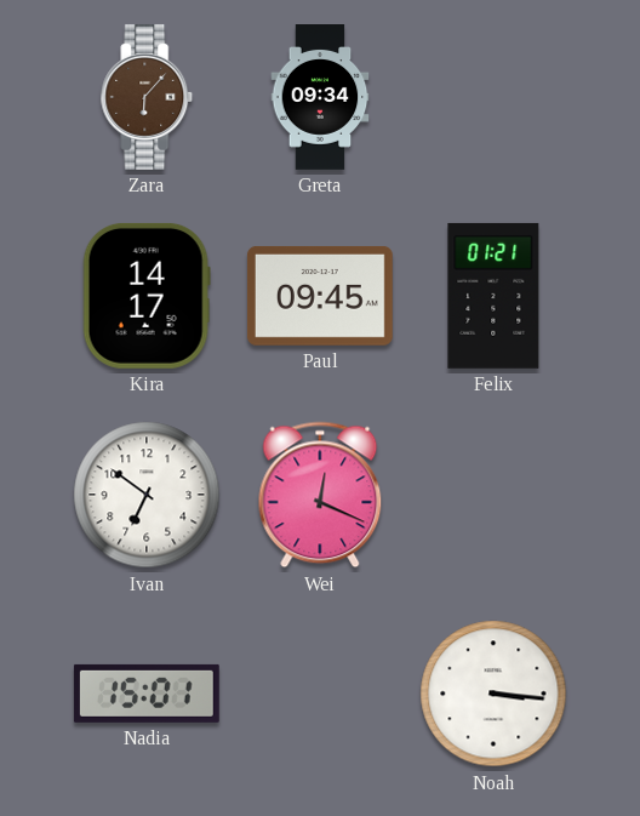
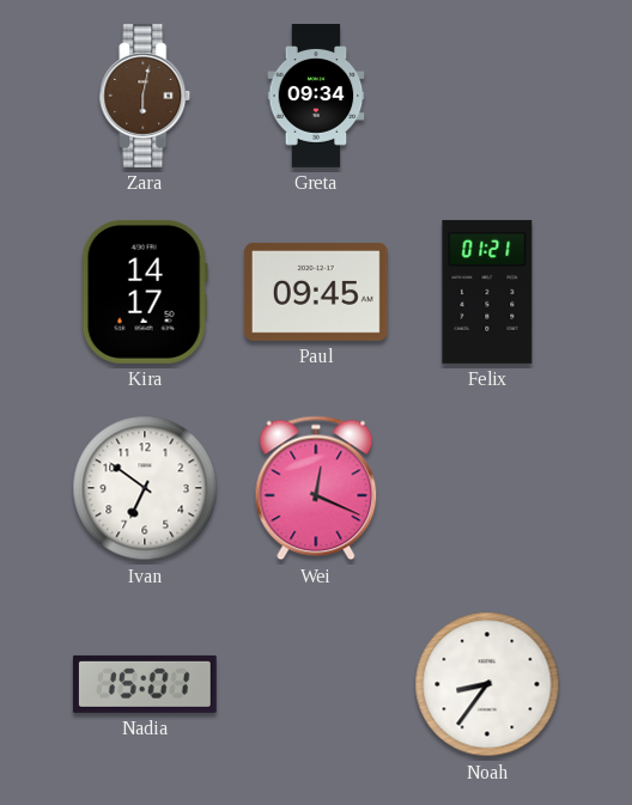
Zara: 6:07 -> 6:02
Noah: 3:16 -> 8:36
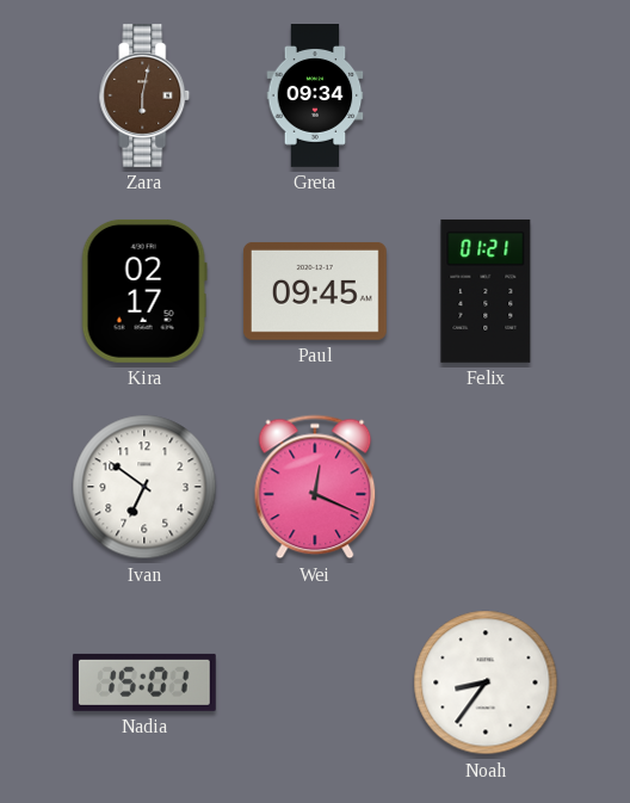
Kira: 14:17 -> 02:17
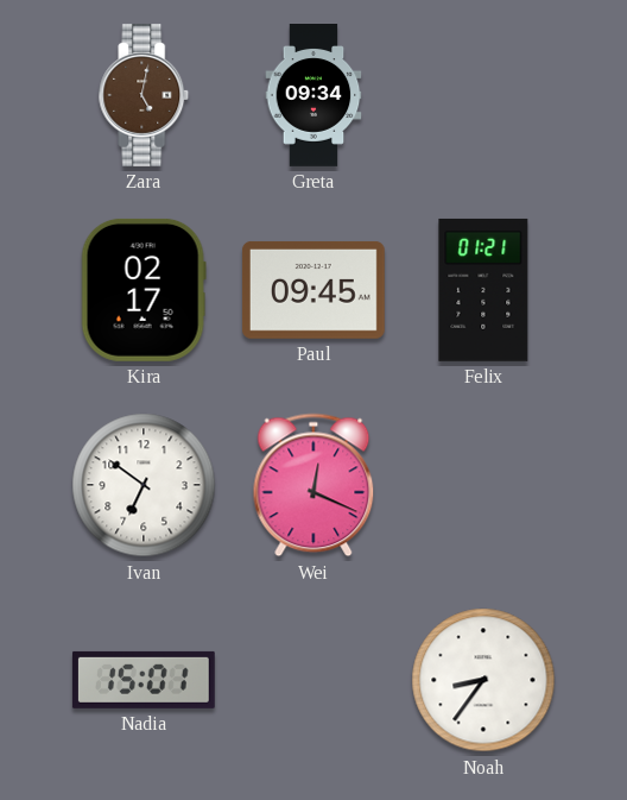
Zara: 6:02 -> 5:02
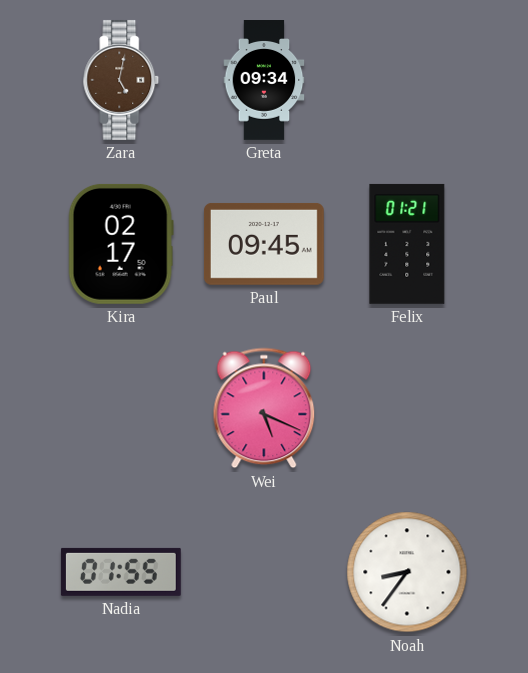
Ivan: 6:51 -> none
Wei: 12:19 -> 5:19
Nadia: 15:01 -> 01:55
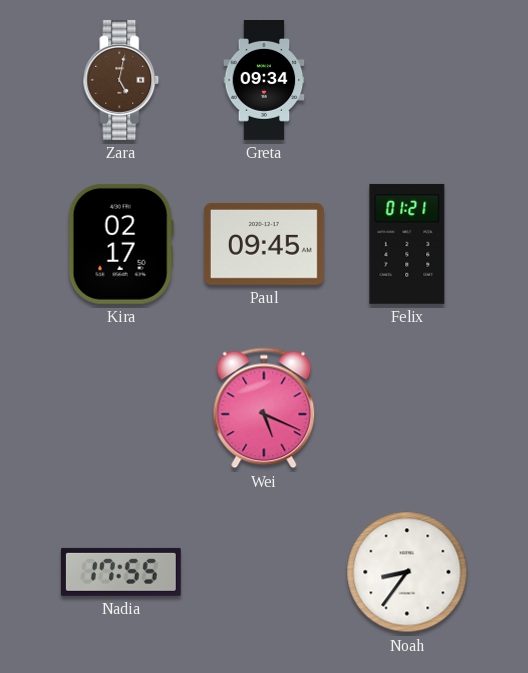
Nadia: 01:55 -> 17:55
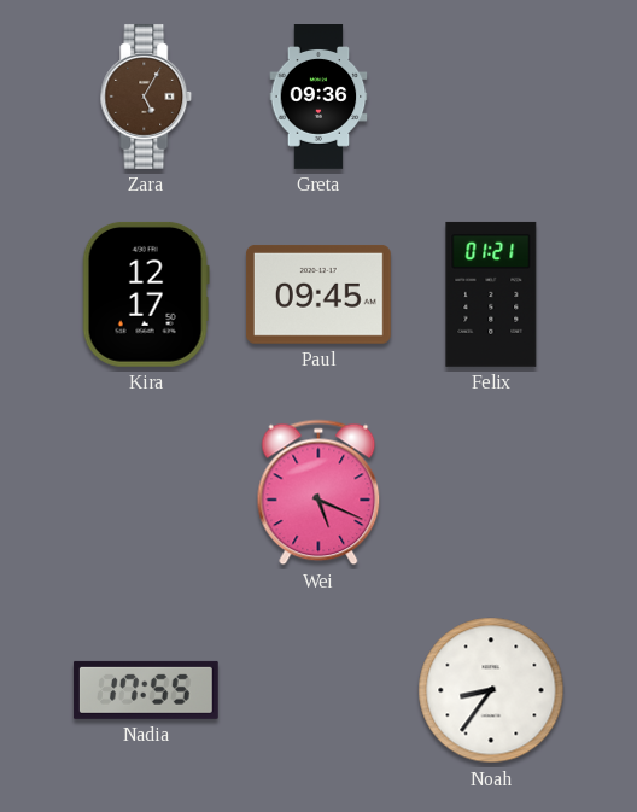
Zara: 5:02 -> 5:05
Greta: 09:34 -> 09:36
Kira: 02:17 -> 12:17
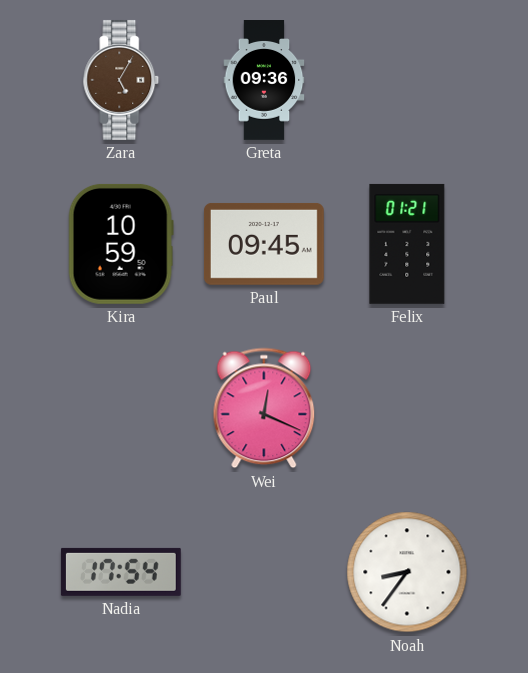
Kira: 12:17 -> 10:59
Wei: 5:19 -> 12:19
Nadia: 17:55 -> 17:54
